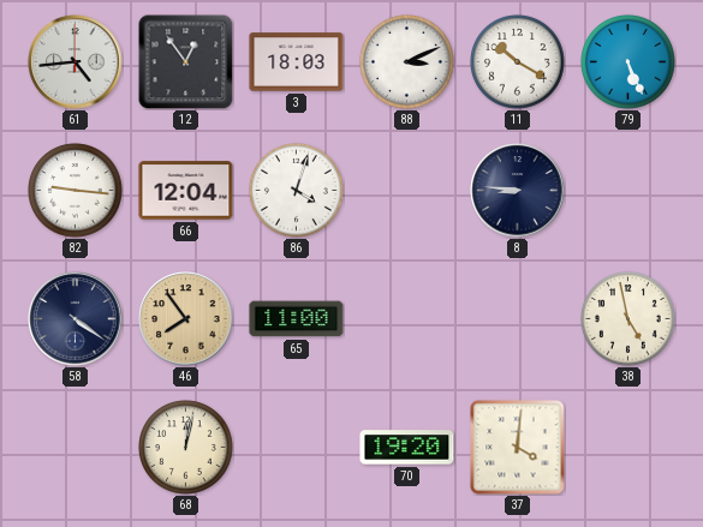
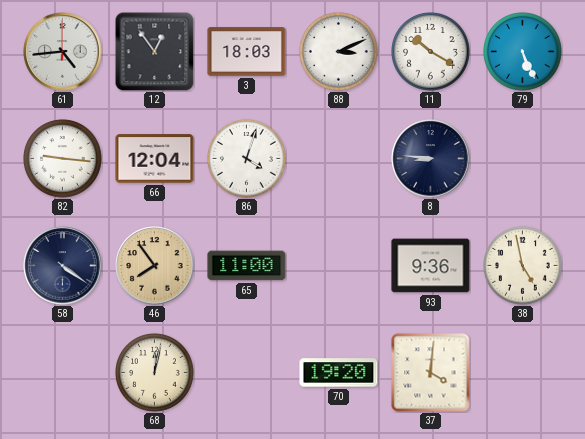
93: none -> 9:36
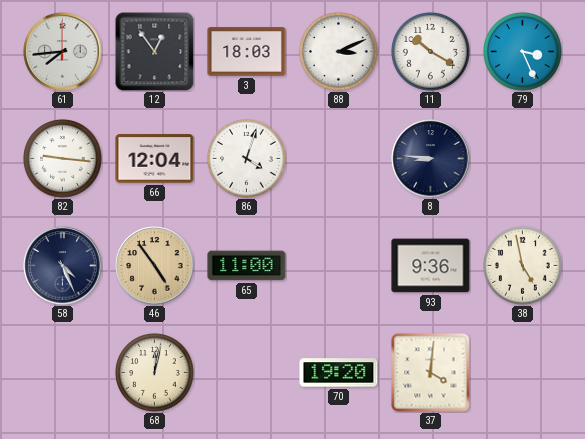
61: 4:44 -> 7:44
79: 5:26 -> 3:26
58: 4:21 -> 4:26
46: 7:54 -> 4:54
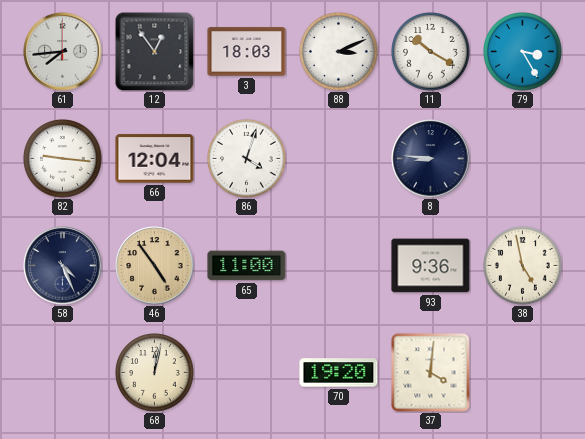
79: 3:26 -> 3:25
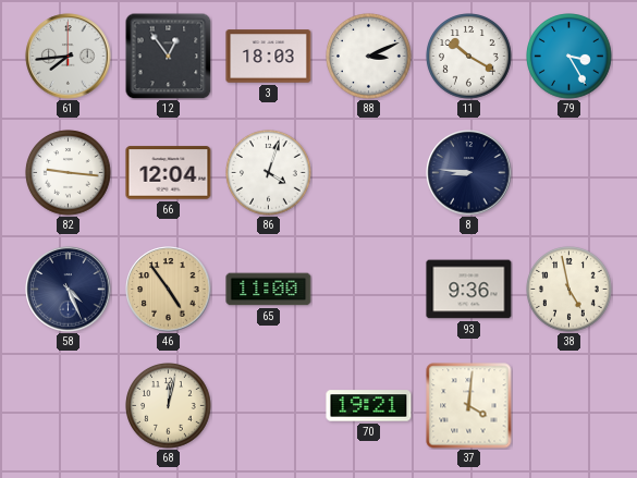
70: 19:20 -> 19:21
